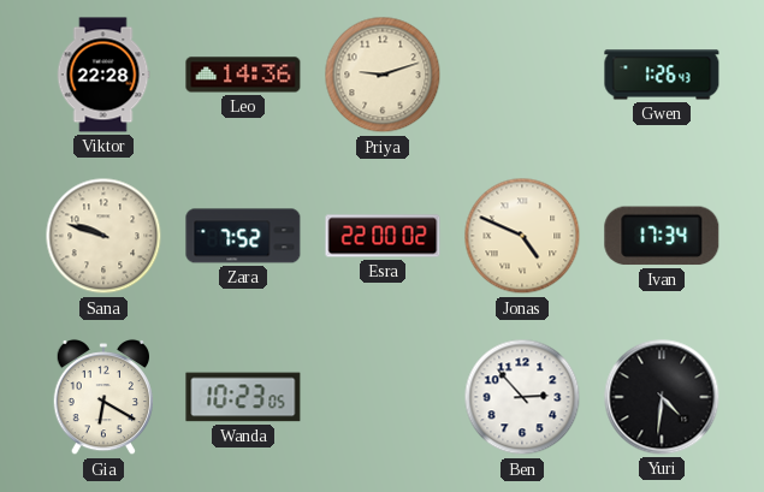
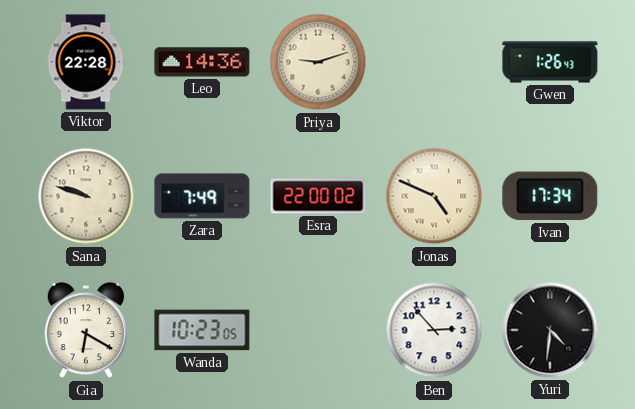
Zara: 7:52 -> 7:49
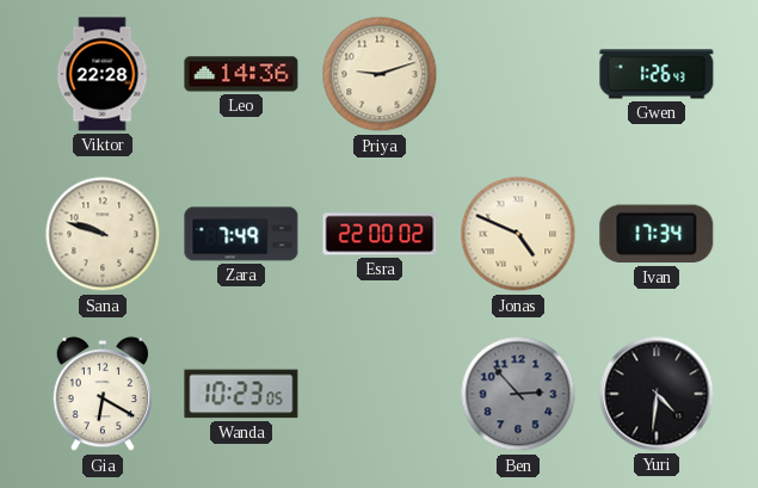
Ben dial: white -> grey
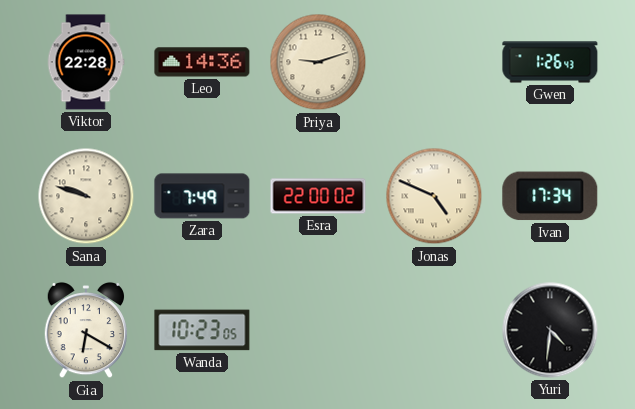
Ben: 2:53 -> none
